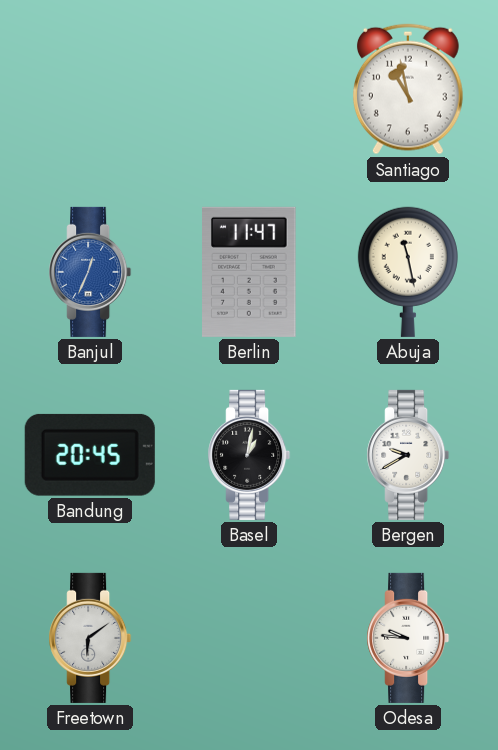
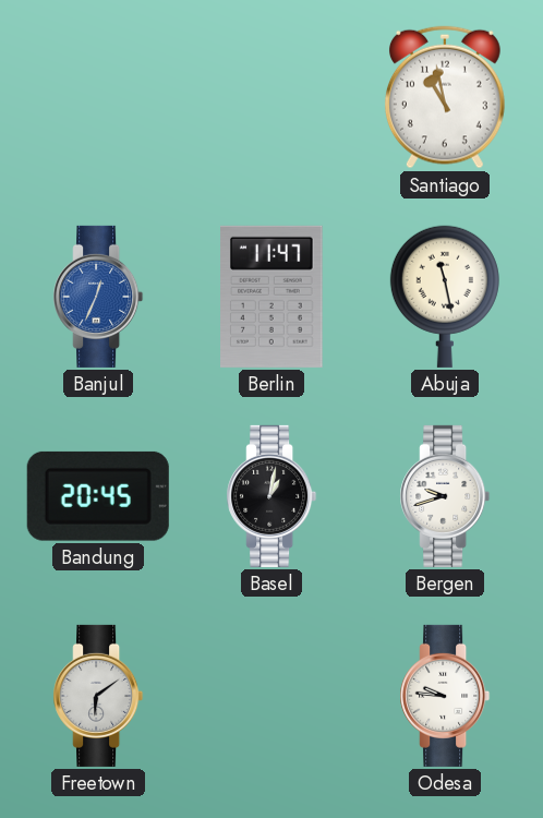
Bergen: 9:40 -> 9:42
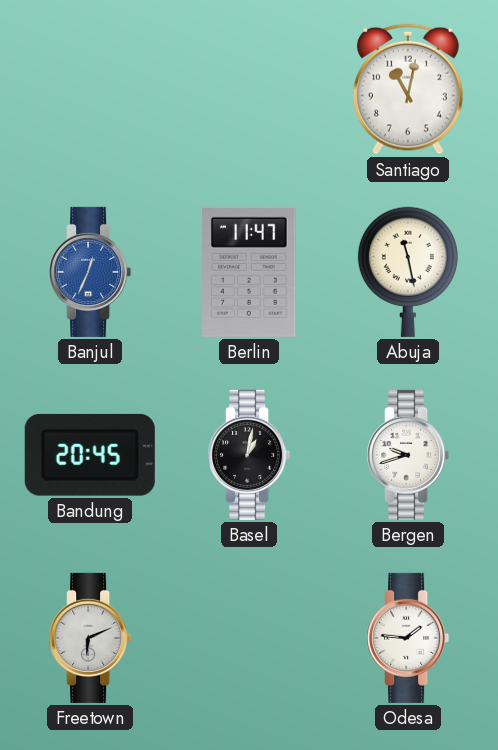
Santiago: 10:58 -> 11:02
Freetown: 6:09 -> 6:11
Odesa: 9:46 -> 1:46
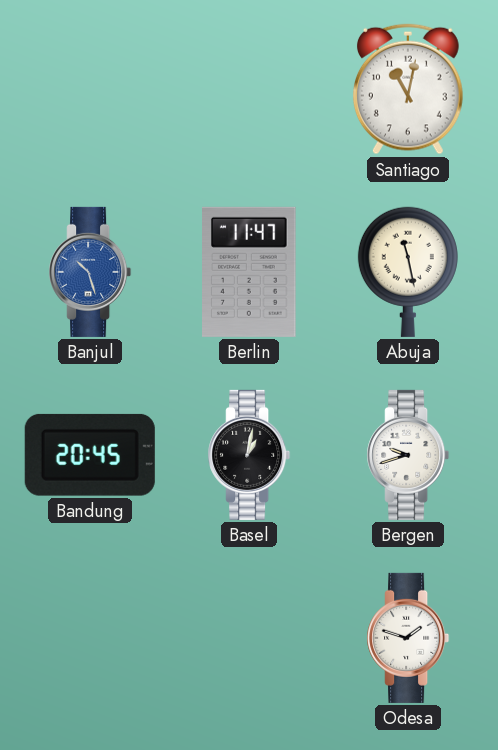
Banjul: 12:34 -> 10:27
Freetown: 6:11 -> none
Odesa: 1:46 -> 1:48
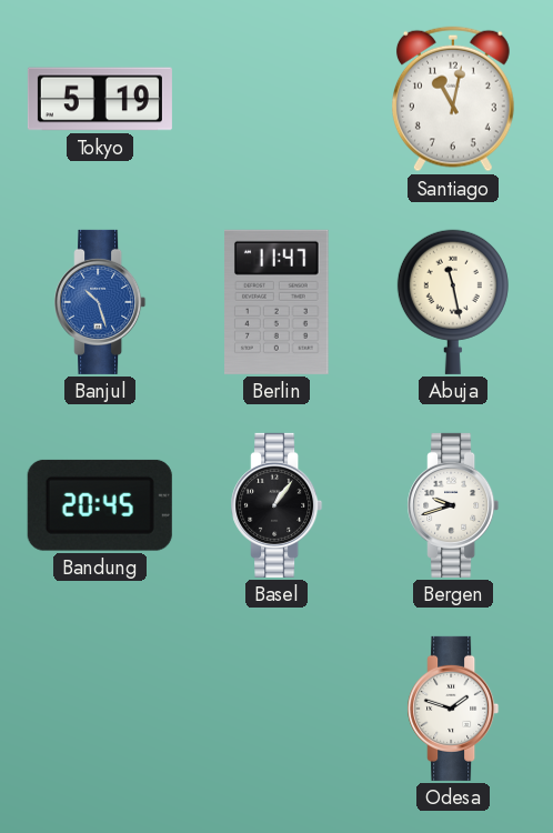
Tokyo: none -> 5:19
Basel: 1:02 -> 1:06
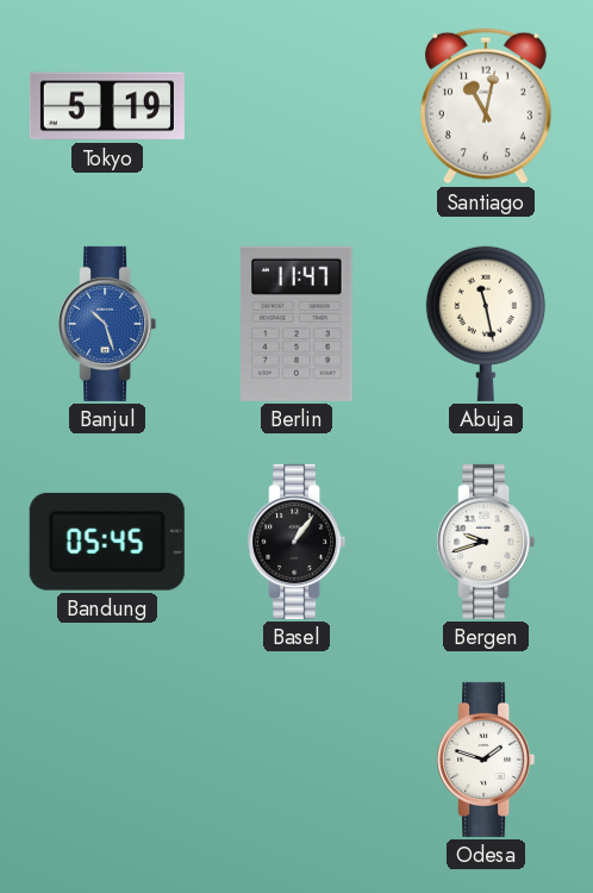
Bandung: 20:45 -> 05:45
